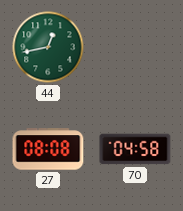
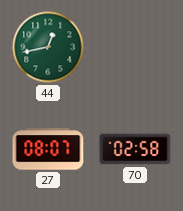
27: 08:08 -> 08:07
70: 04:58 -> 02:58
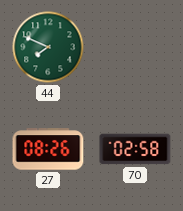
44: 12:43 -> 7:49
27: 08:07 -> 08:26
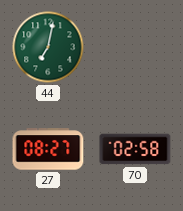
44: 7:49 -> 7:02
27: 08:26 -> 08:27
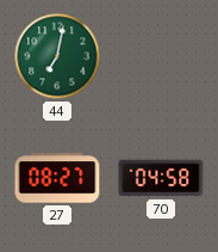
70: 02:58 -> 04:58
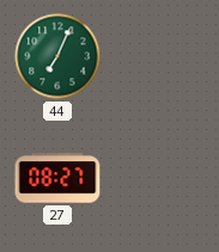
44: 7:02 -> 7:04
70: 04:58 -> none
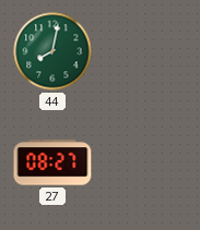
44: 7:04 -> 8:02
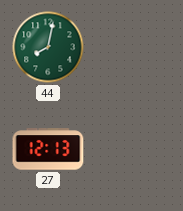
27: 08:27 -> 12:13
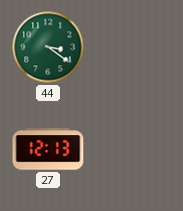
44: 8:02 -> 3:21
